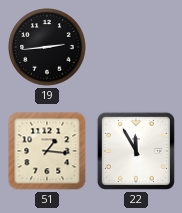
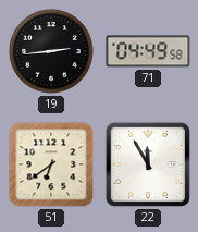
71: none -> 04:49
51: 1:16 -> 6:39
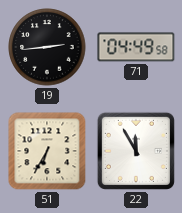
51: 6:39 -> 6:35
